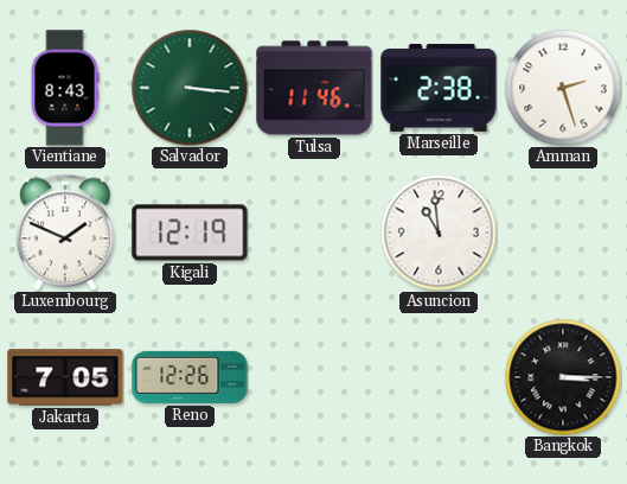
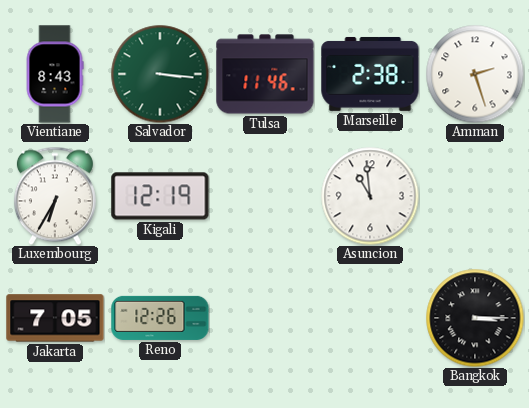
Luxembourg: 1:49 -> 6:35
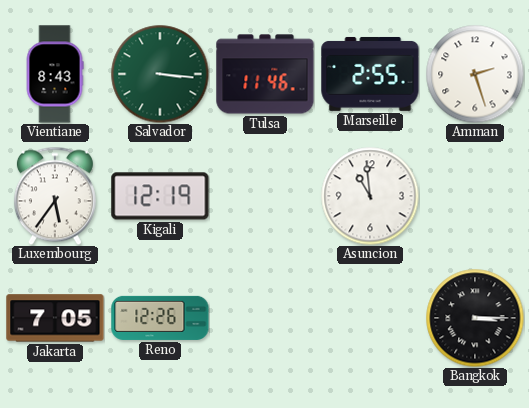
Marseille: 2:38 -> 2:55
Luxembourg: 6:35 -> 5:36
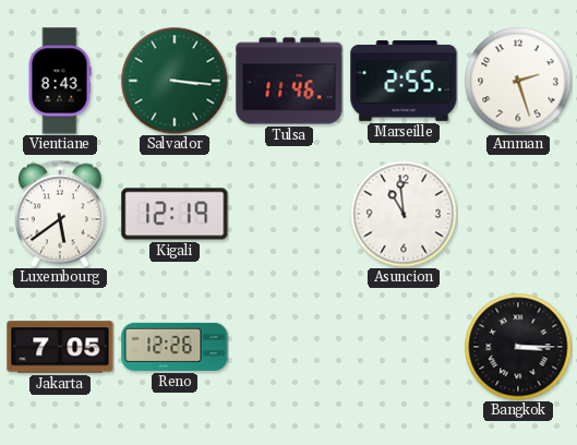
Luxembourg: 5:36 -> 5:39
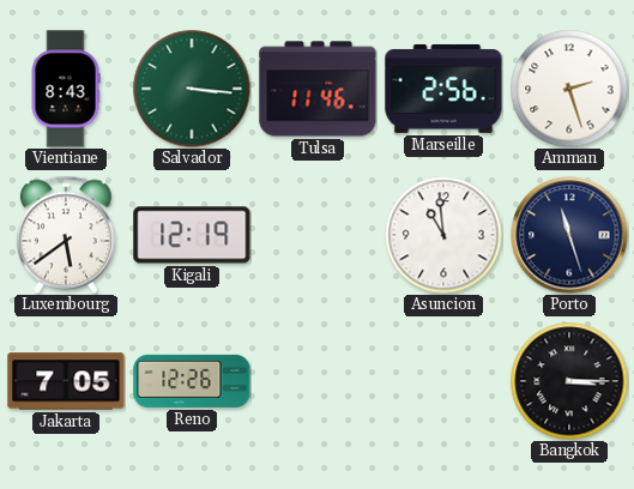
Marseille: 2:55 -> 2:56
Porto: none -> 11:27
